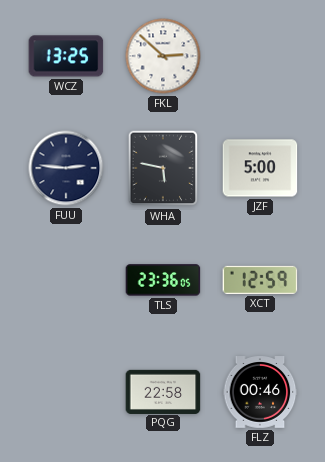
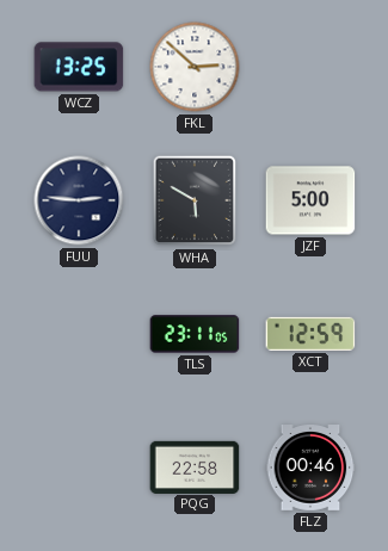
WHA: 5:47 -> 5:50
TLS: 23:36 -> 23:11
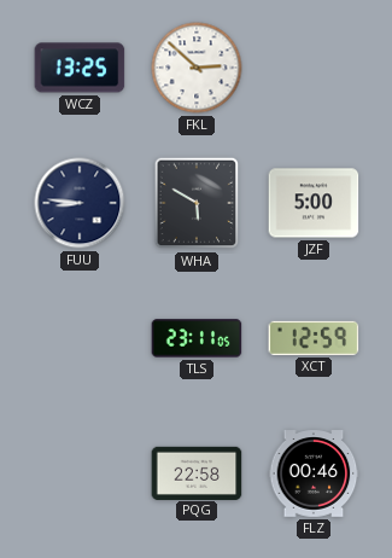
FUU: 2:46 -> 8:46
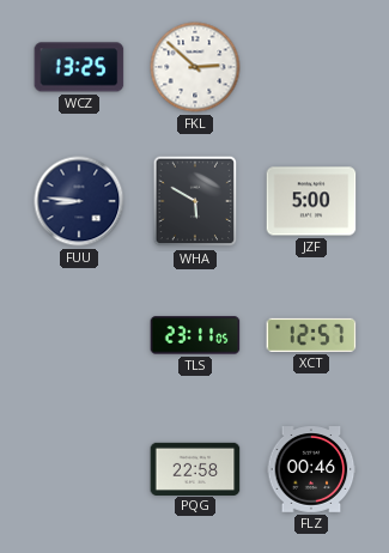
XCT: 12:59 -> 12:57
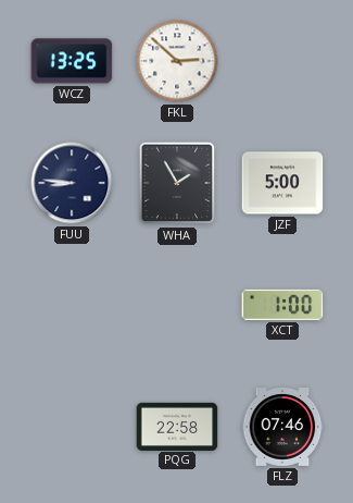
WHA: 5:50 -> 1:55
TLS: 23:11 -> none
XCT: 12:57 -> 1:00
FLZ: 00:46 -> 07:46
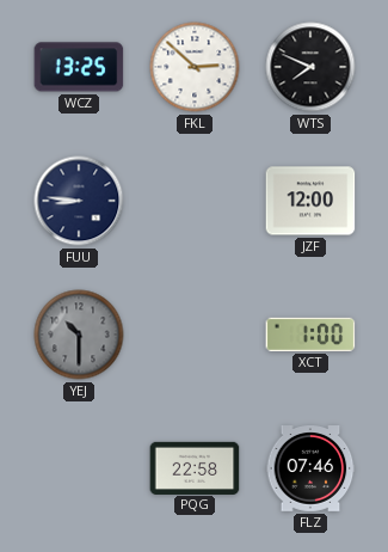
WTS: none -> 7:49
WHA: 1:55 -> none
JZF: 5:00 -> 12:00
YEJ: none -> 10:30
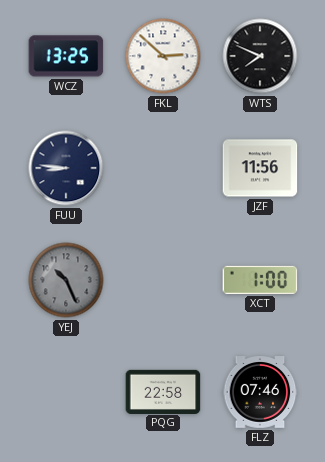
JZF: 12:00 -> 11:56
YEJ: 10:30 -> 10:26
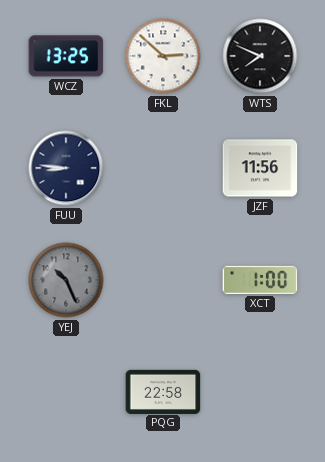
FLZ: 07:46 -> none
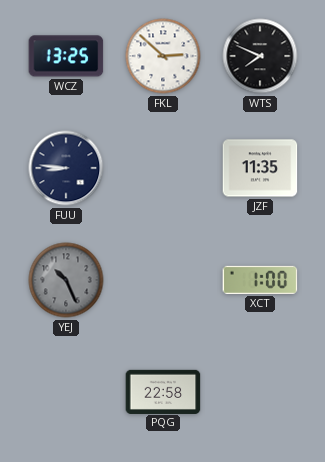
JZF: 11:56 -> 11:35
